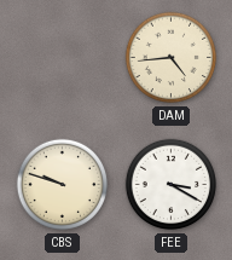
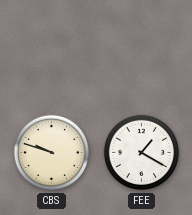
DAM: 4:44 -> none
FEE: 3:20 -> 1:20
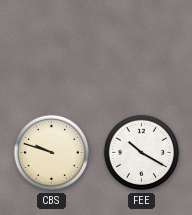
FEE: 1:20 -> 10:20
